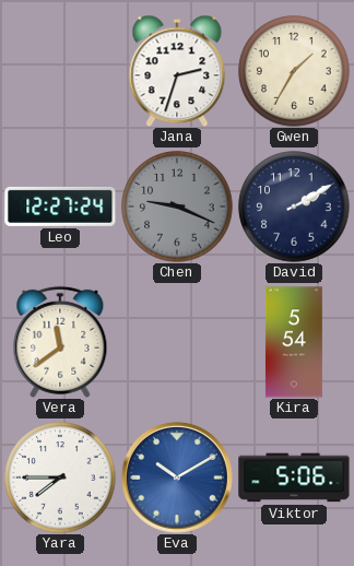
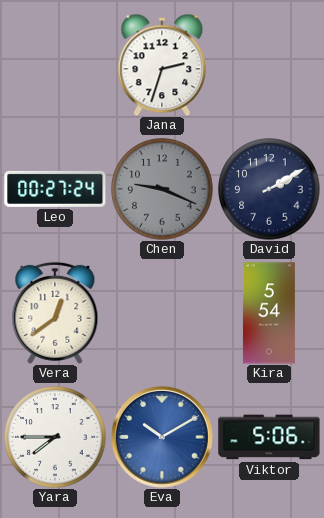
Gwen: 1:35 -> none
Leo: 12:27 -> 00:27
Vera: 11:39 -> 12:39
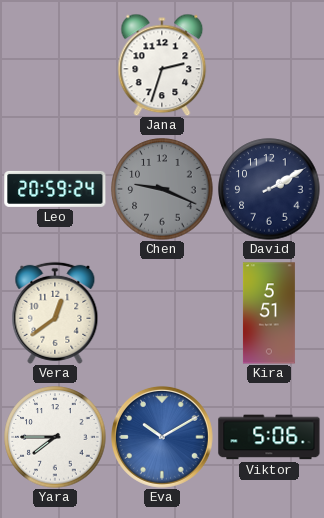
Leo: 00:27 -> 20:59
Kira: 5:54 -> 5:51
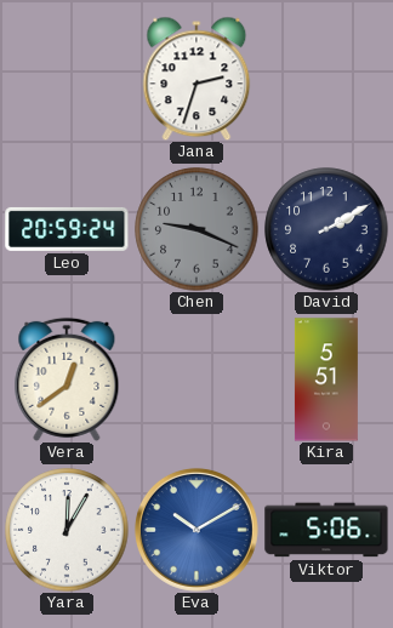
Yara: 7:45 -> 12:05
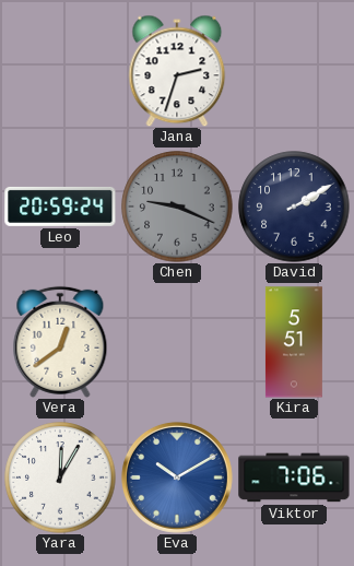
Viktor: 5:06 -> 7:06
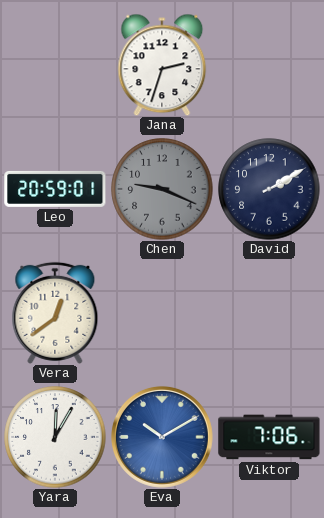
Leo: 20:59:24 -> 20:59:01
Kira: 5:51 -> none
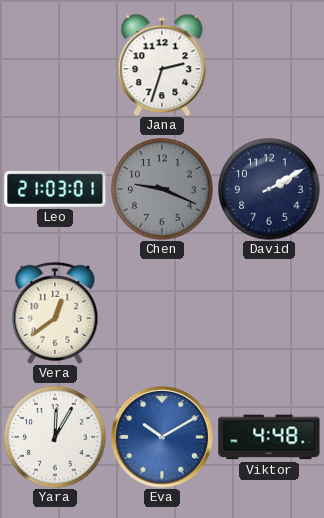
Leo: 20:59 -> 21:03
Viktor: 7:06 -> 4:48
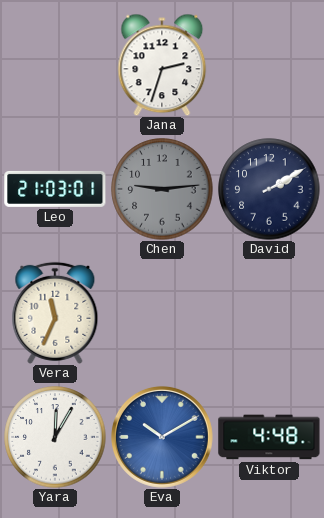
Chen: 9:19 -> 9:14
Vera: 12:39 -> 11:34
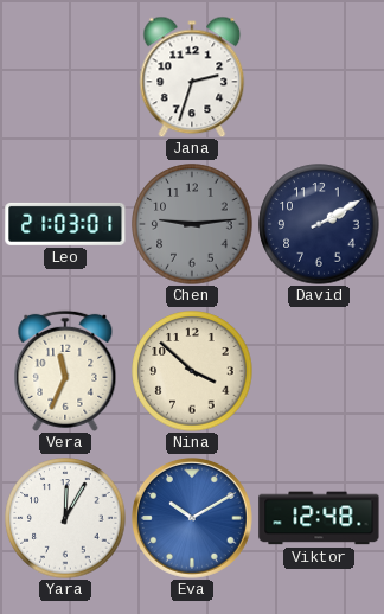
Nina: none -> 3:52
Viktor: 4:48 -> 12:48
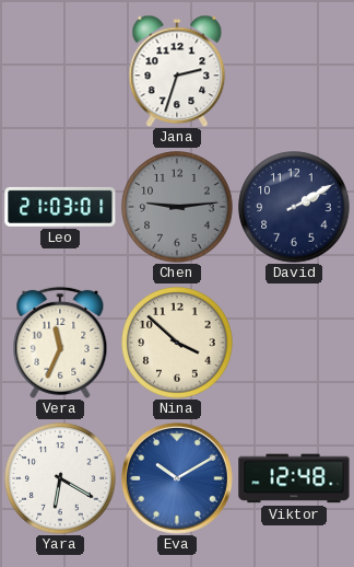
Yara: 12:05 -> 6:20
